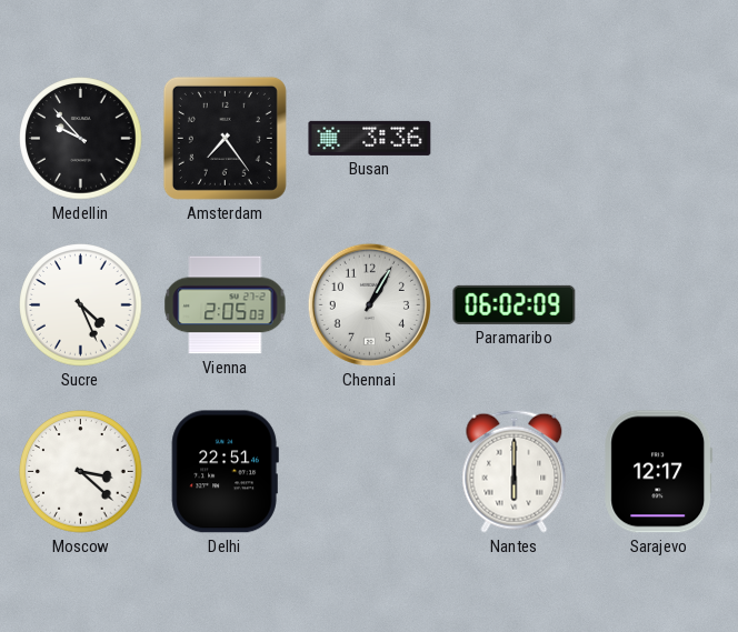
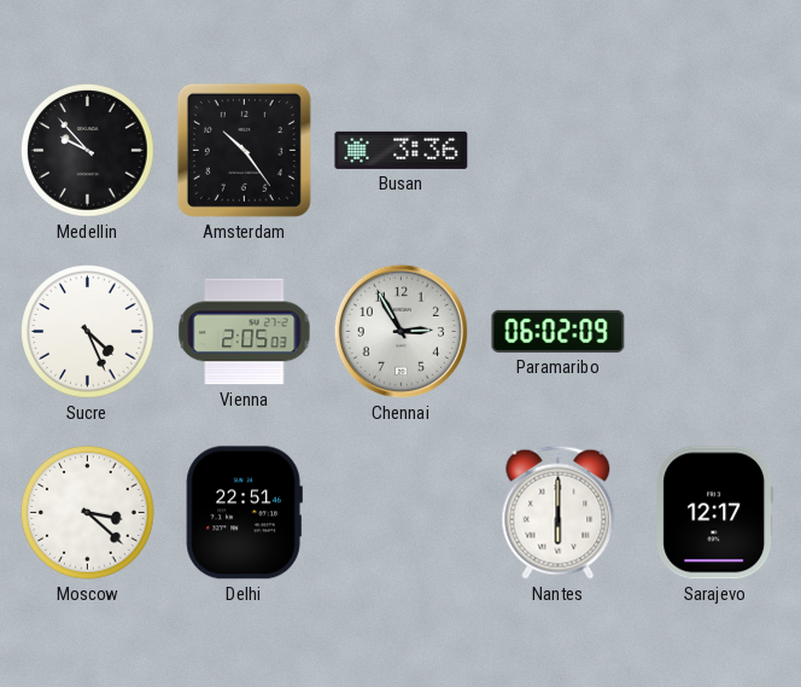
Amsterdam: 7:24 -> 10:24
Chennai: 1:05 -> 2:55
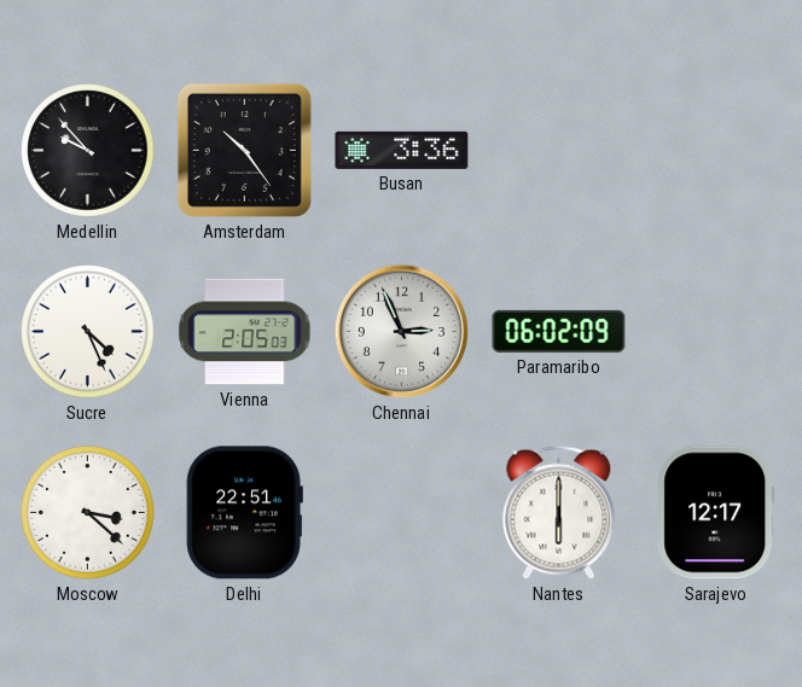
Chennai: 2:55 -> 2:56
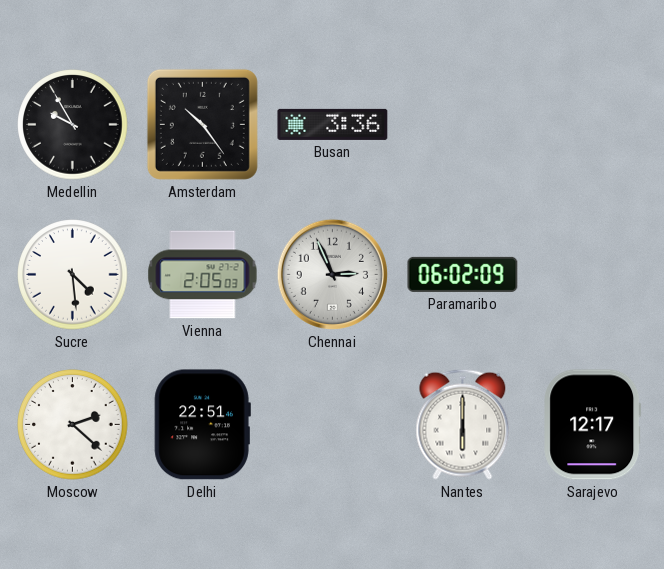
Medellin: 9:53 -> 9:55
Sucre: 4:26 -> 4:29
Moscow: 3:22 -> 2:22
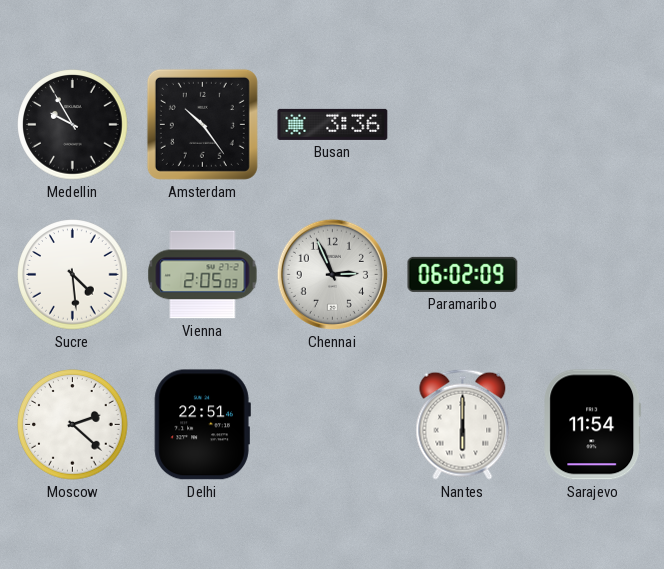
Sarajevo: 12:17 -> 11:54
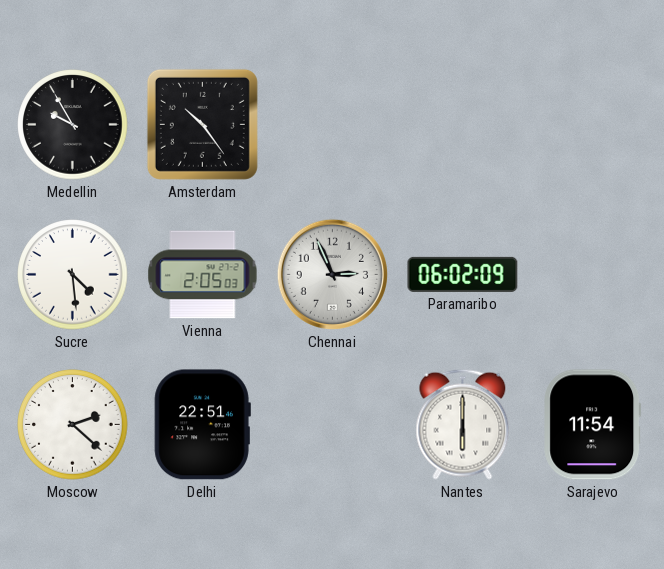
Busan: 3:36 -> none
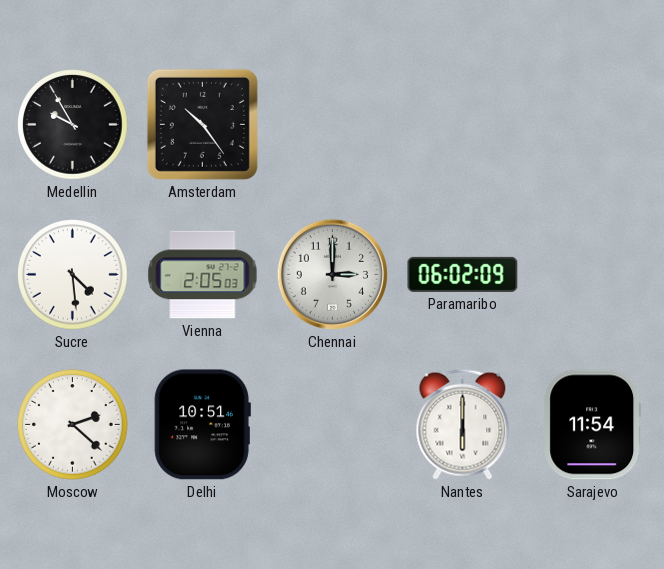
Chennai: 2:56 -> 3:00
Delhi: 22:51 -> 10:51
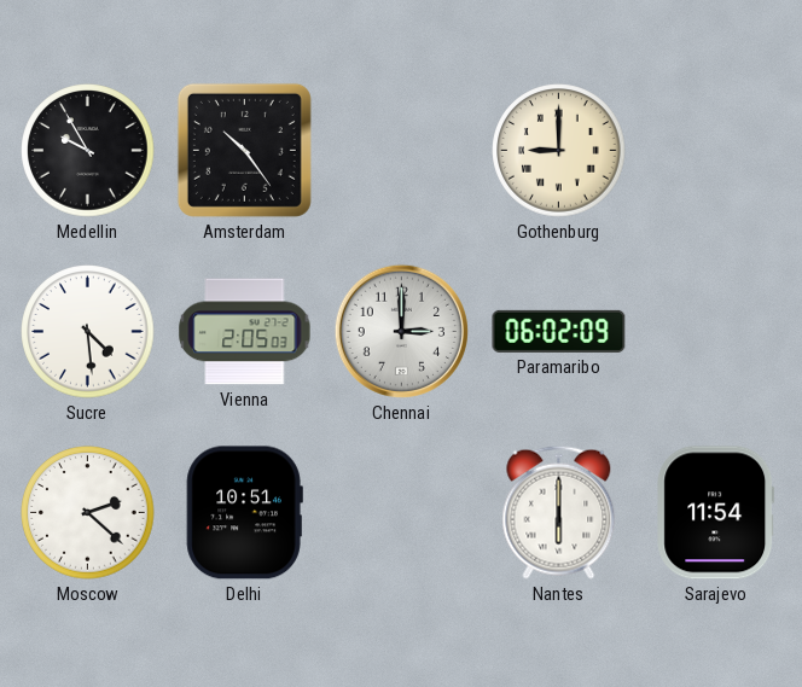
Gothenburg: none -> 9:00
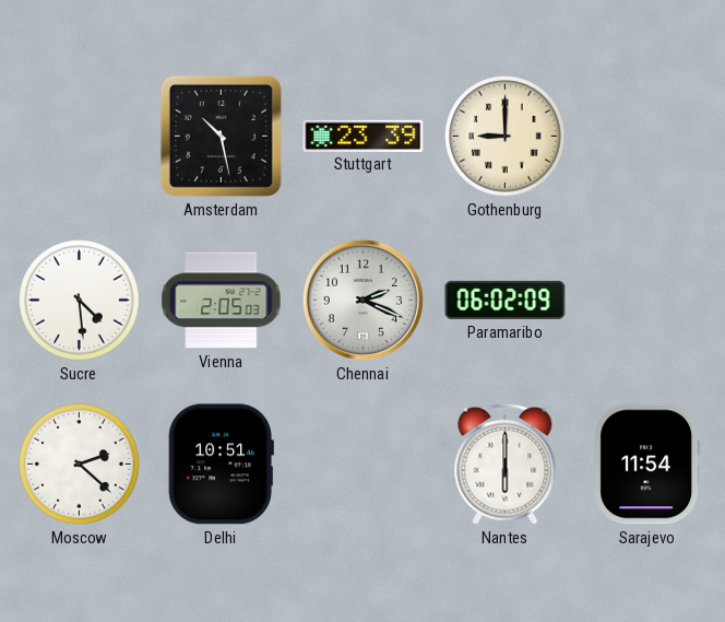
Medellin: 9:55 -> none
Amsterdam: 10:24 -> 10:28
Stuttgart: none -> 23:39
Chennai: 3:00 -> 2:19
